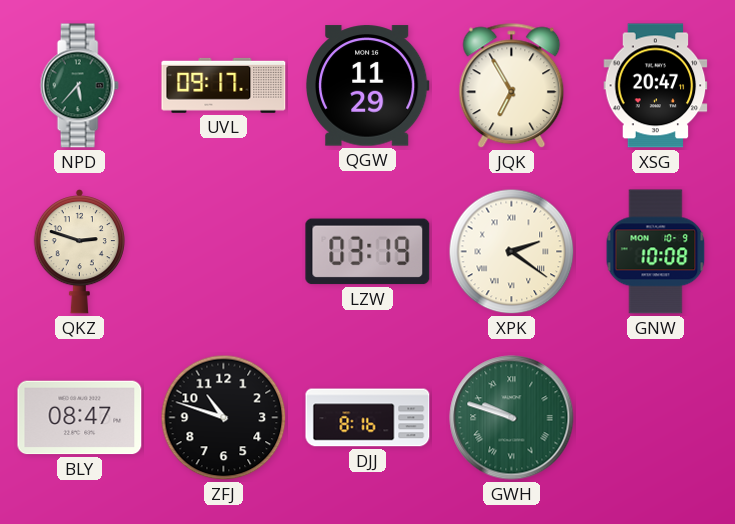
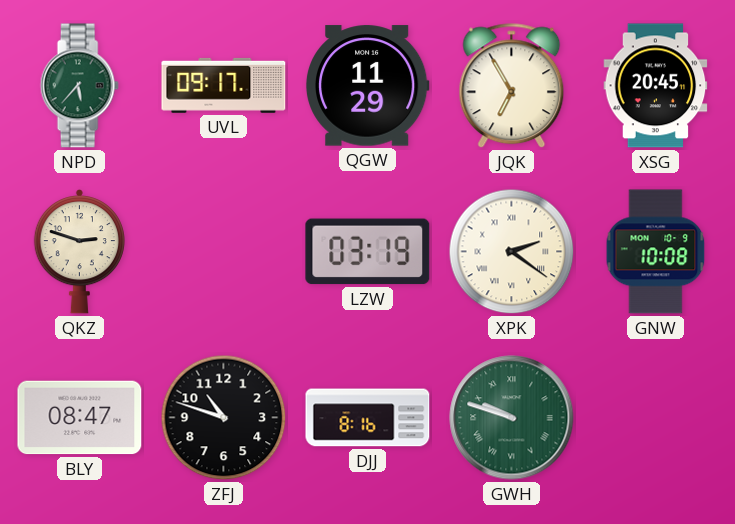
XSG: 20:47 -> 20:45
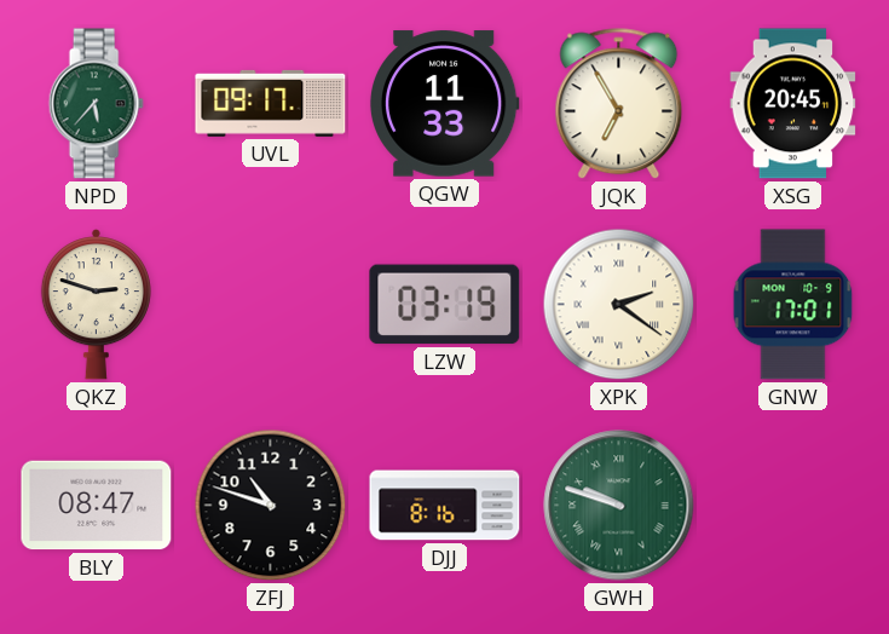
QGW: 11:29 -> 11:33
GNW: 10:08 -> 17:01
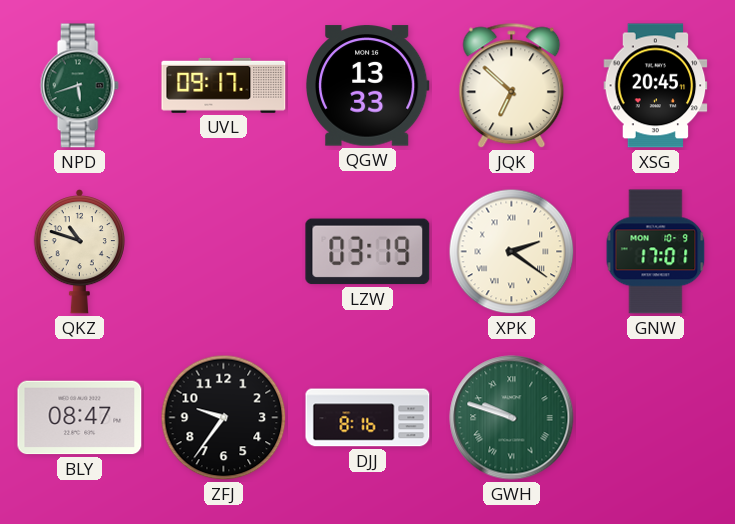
NPD: 5:37 -> 5:42
QGW: 11:33 -> 13:33
JQK: 6:55 -> 6:52
QKZ: 2:48 -> 10:48
ZFJ: 10:48 -> 9:36
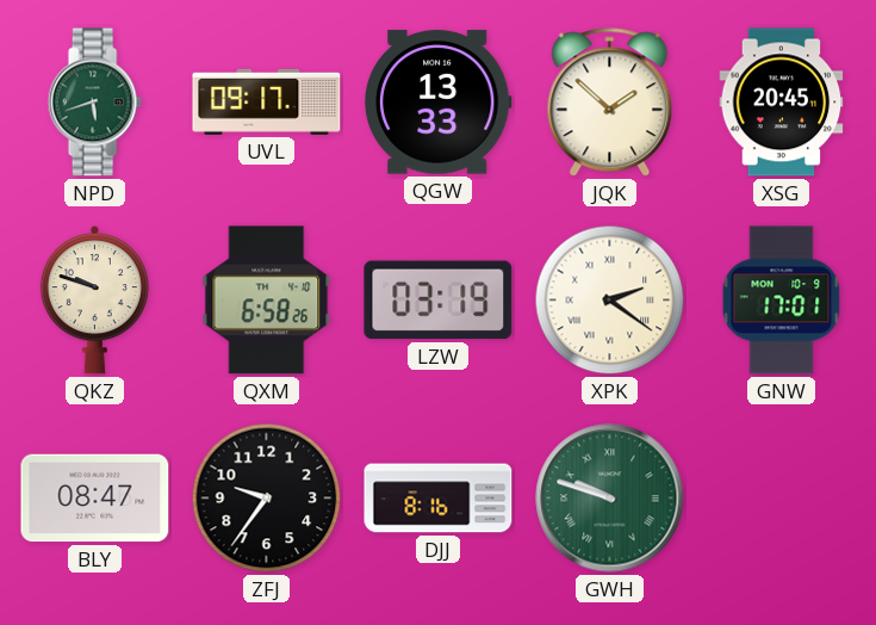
JQK: 6:52 -> 1:52
QKZ: 10:48 -> 9:48
QXM: none -> 6:58
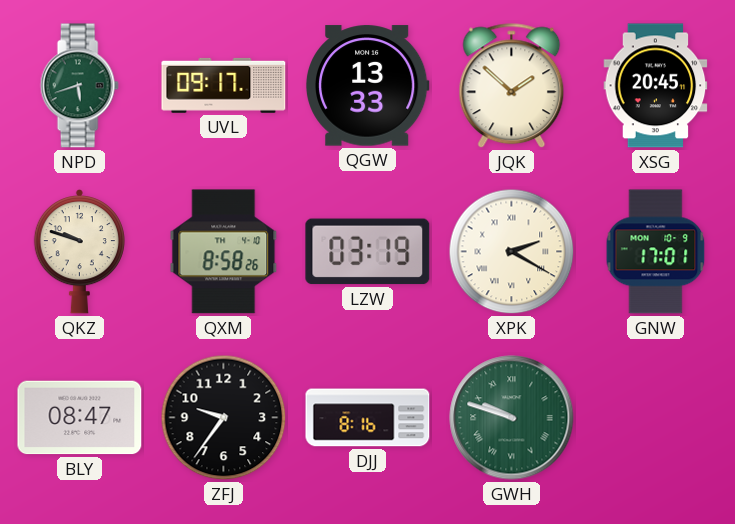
QXM: 6:58 -> 8:58
XPK: 2:21 -> 2:20
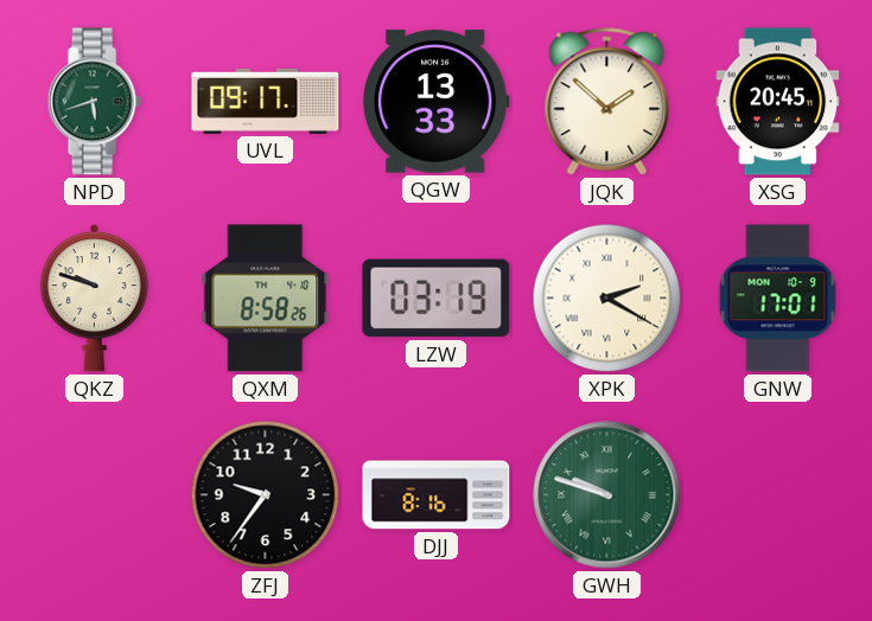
BLY: 08:47 -> none
